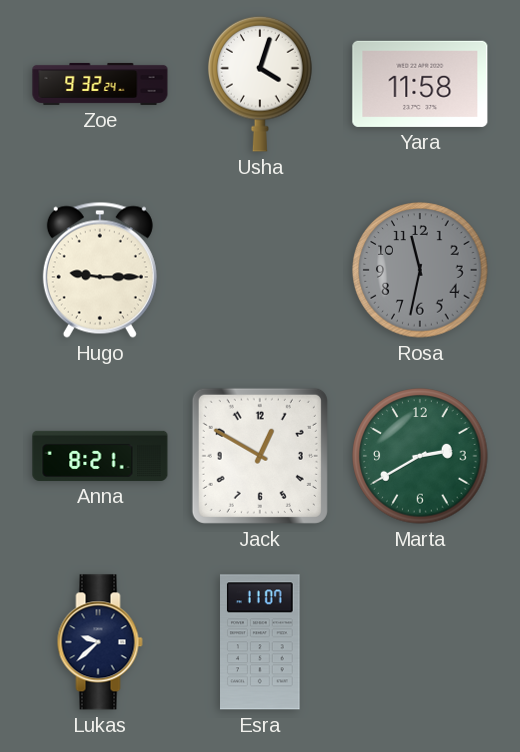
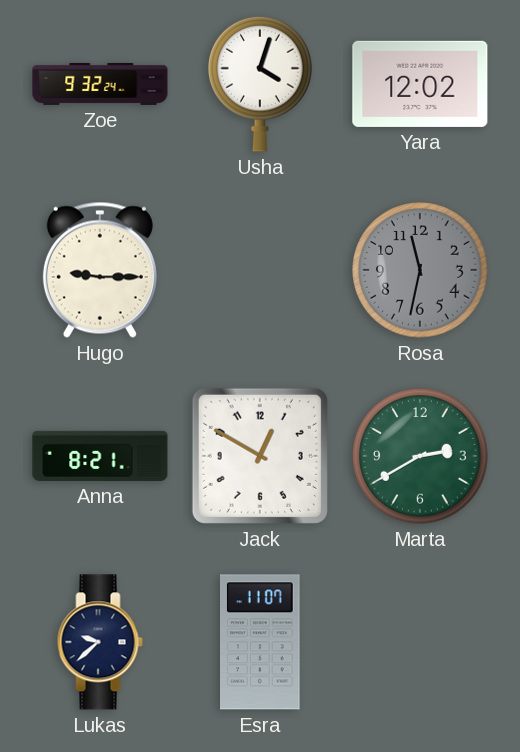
Yara: 11:58 -> 12:02
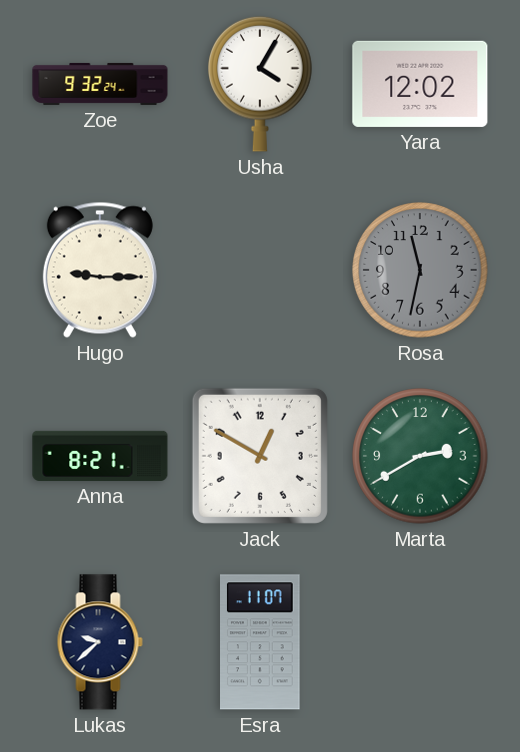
Usha: 4:03 -> 4:05
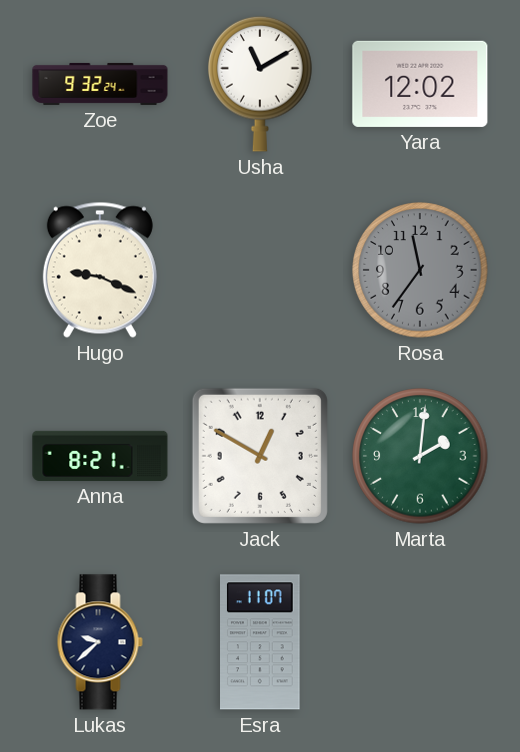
Usha: 4:05 -> 11:10
Hugo: 9:15 -> 9:19
Rosa: 11:32 -> 11:36
Marta: 2:40 -> 2:01
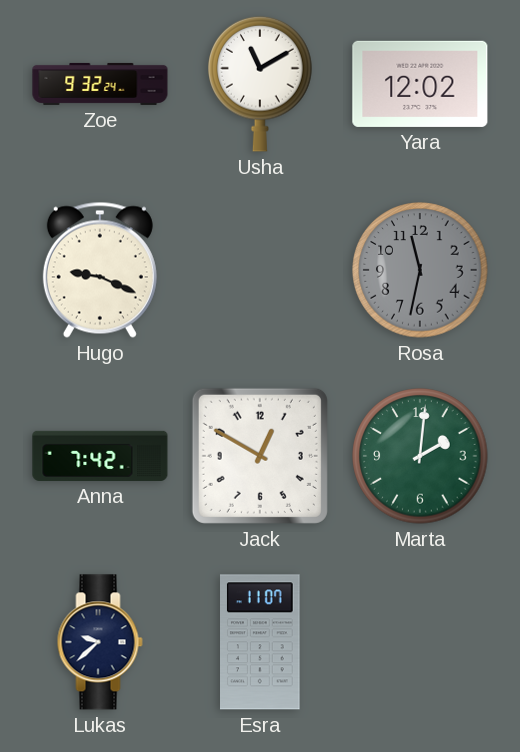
Rosa: 11:36 -> 11:32
Anna: 8:21 -> 7:42
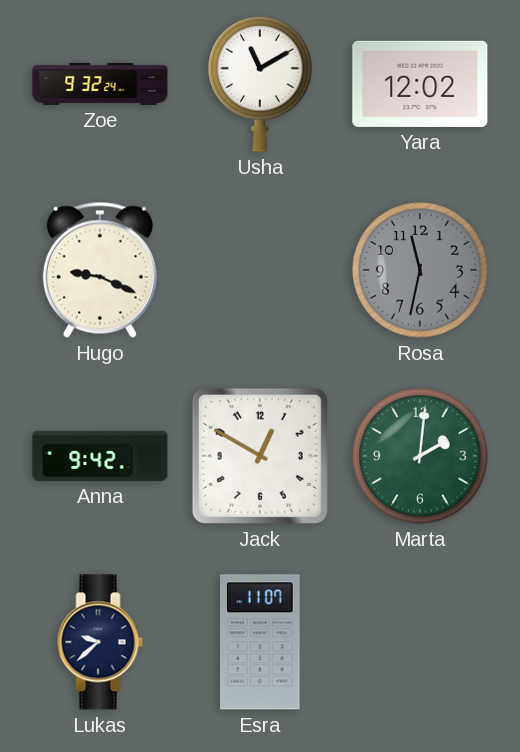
Anna: 7:42 -> 9:42
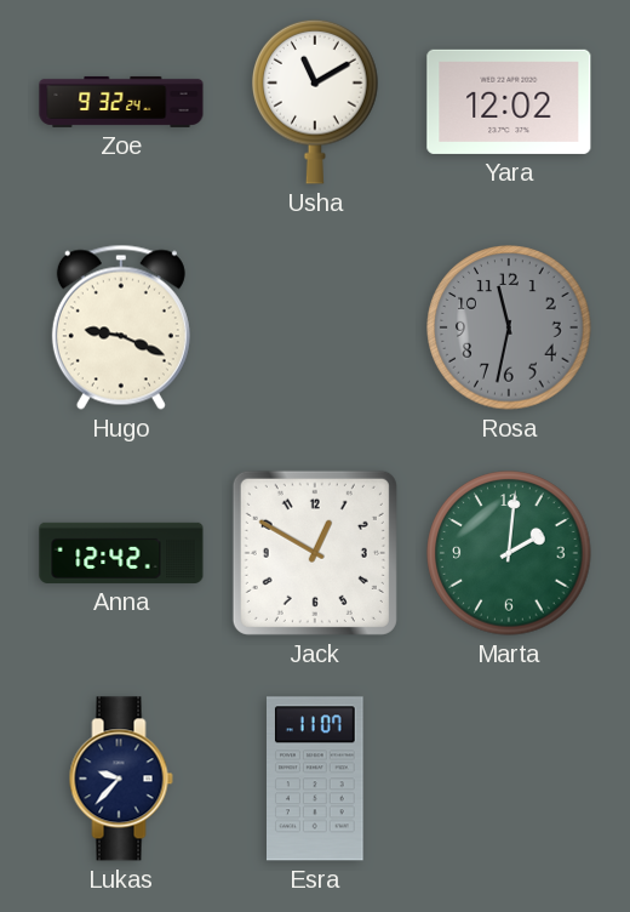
Anna: 9:42 -> 12:42
Lukas: 9:38 -> 9:37
